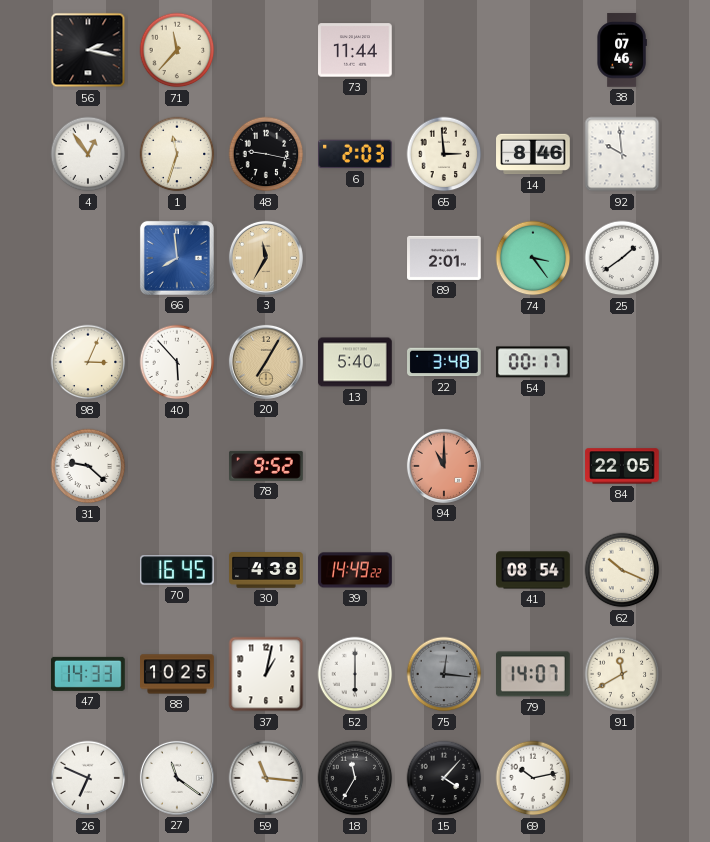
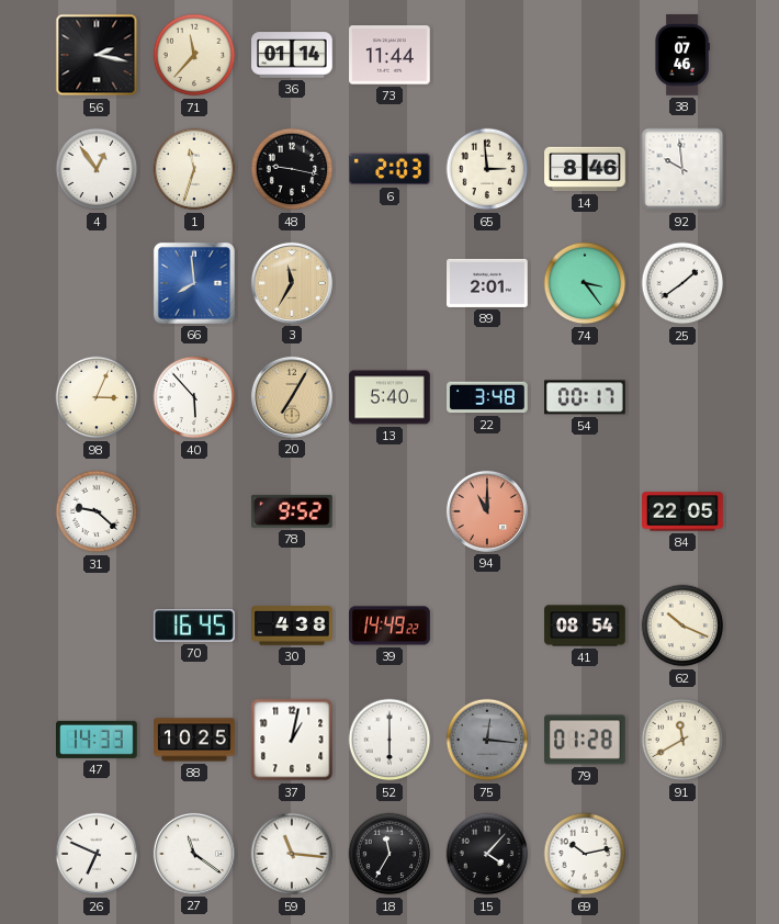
36: none -> 01:14
79: 14:07 -> 01:28
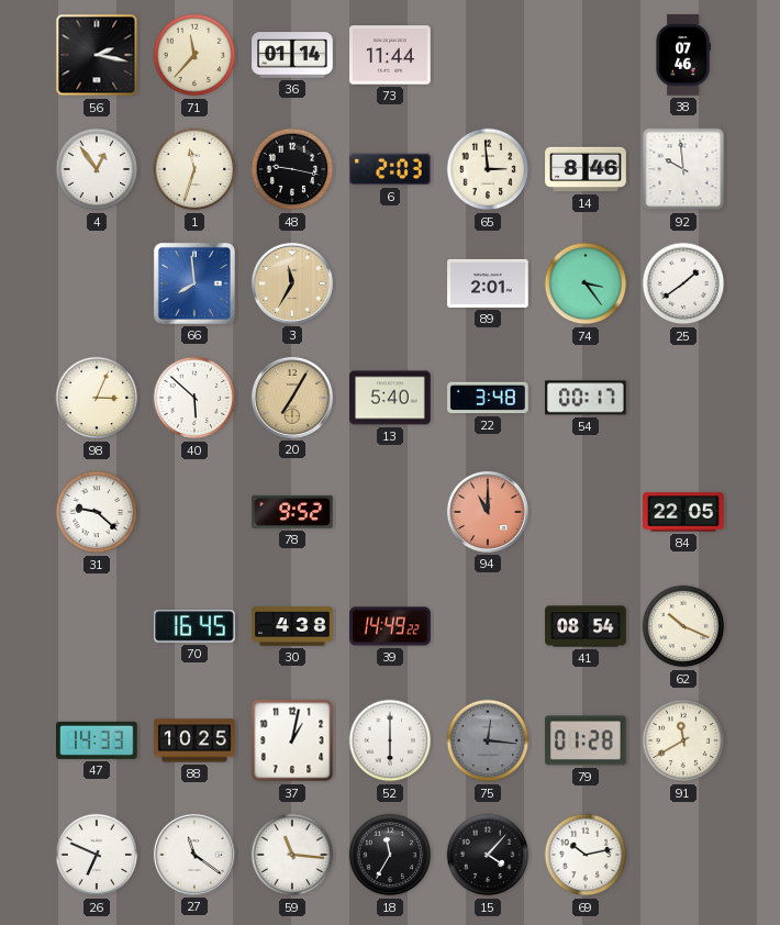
40: 5:53 -> 5:52
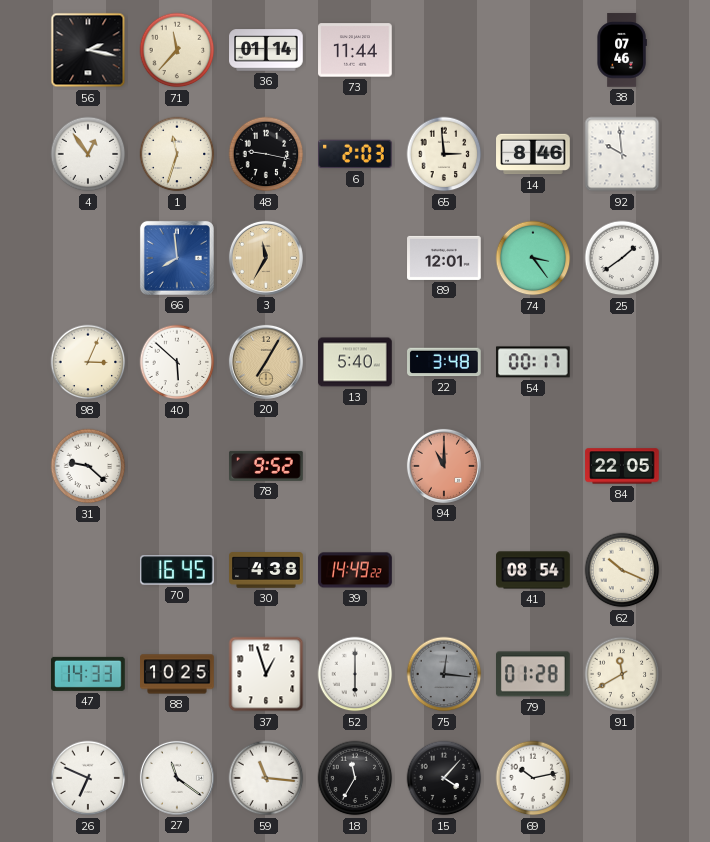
89: 2:01 -> 12:01
37: 1:02 -> 12:57
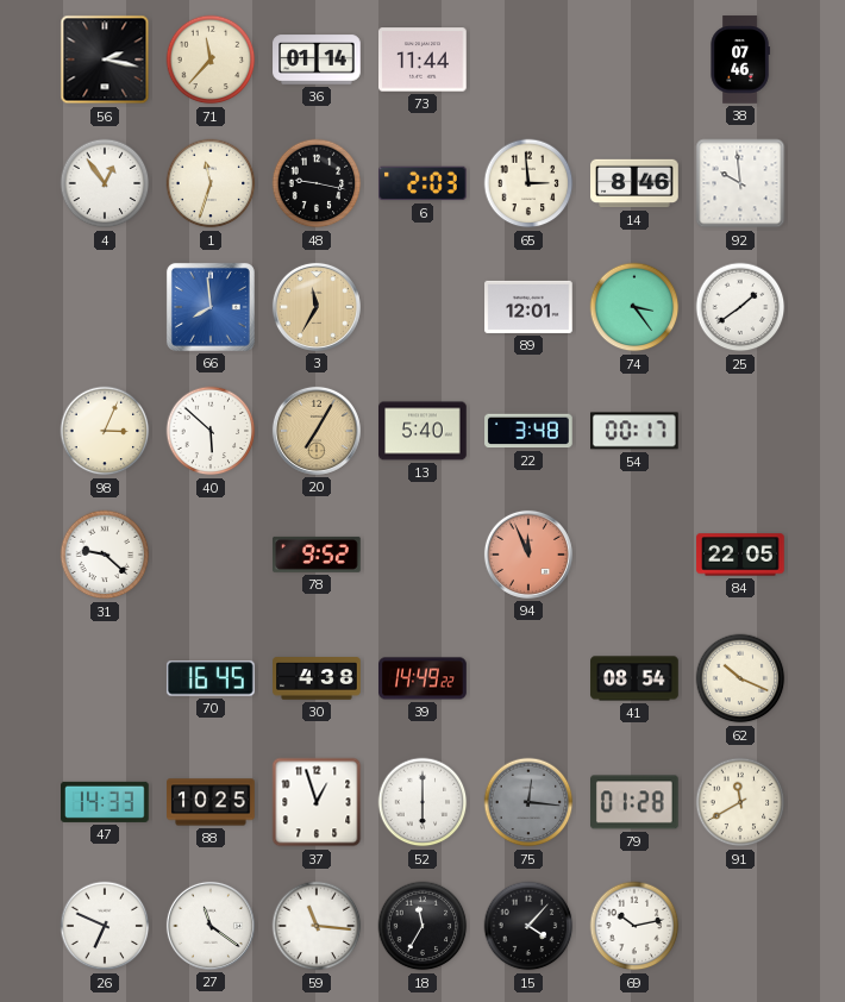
94: 11:00 -> 11:56
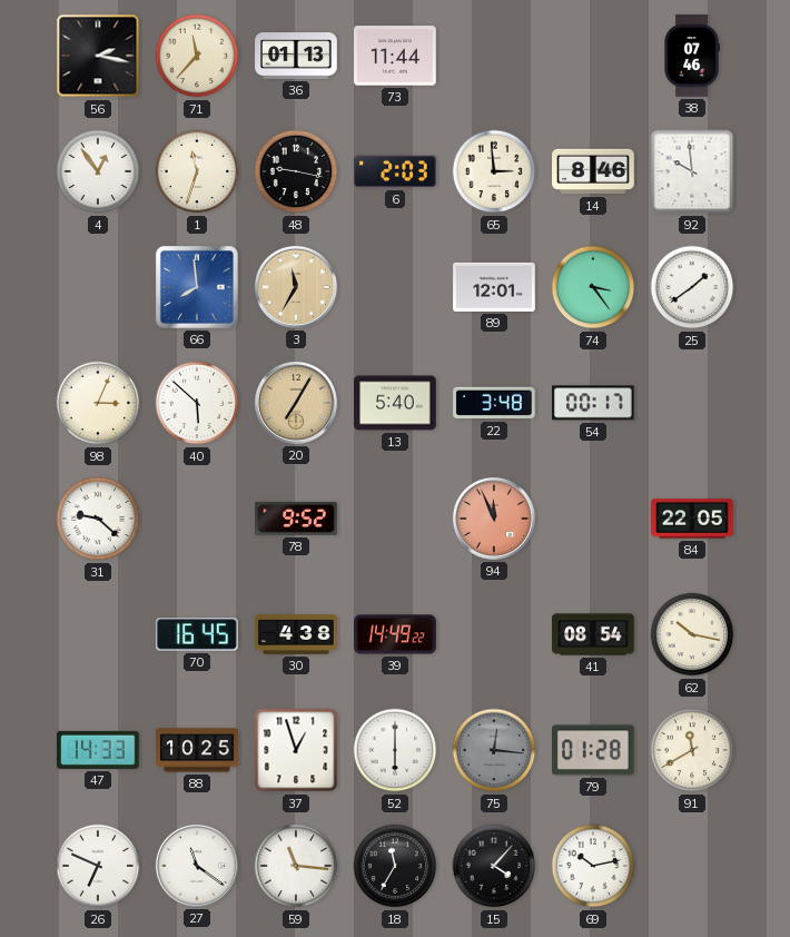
36: 01:14 -> 01:13
62: 10:19 -> 10:17
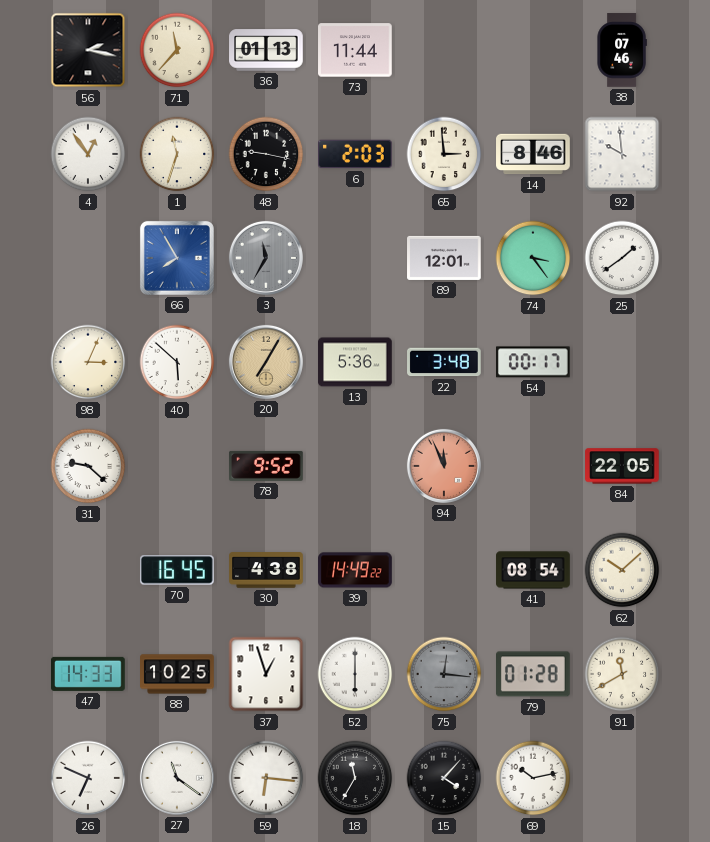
66: 7:59 -> 7:55
3 dial: champagne -> grey
13: 5:40 -> 5:36
62: 10:17 -> 10:08
59: 11:16 -> 6:16
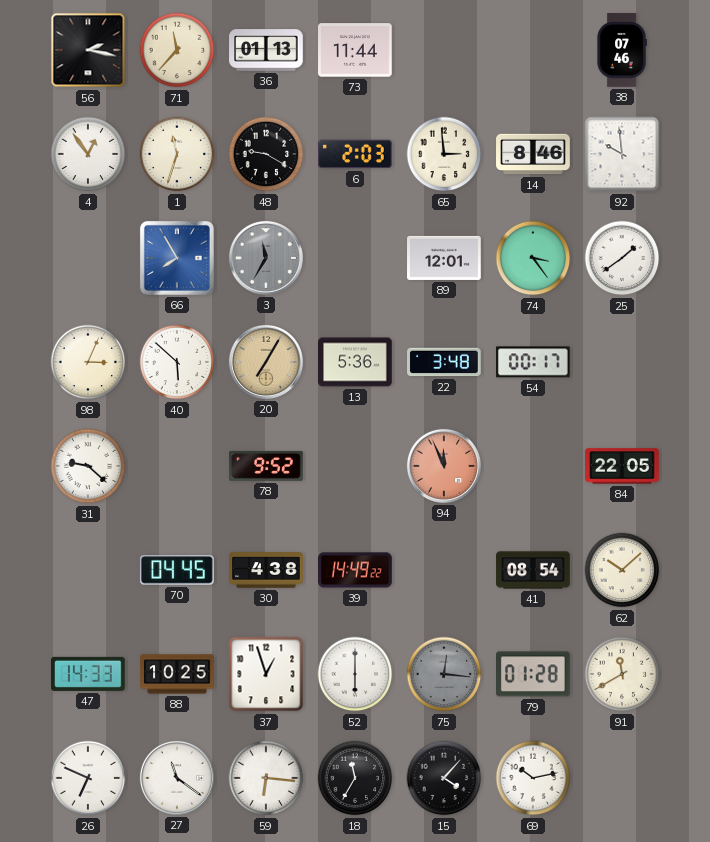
48: 9:17 -> 9:20
70: 16:45 -> 04:45
